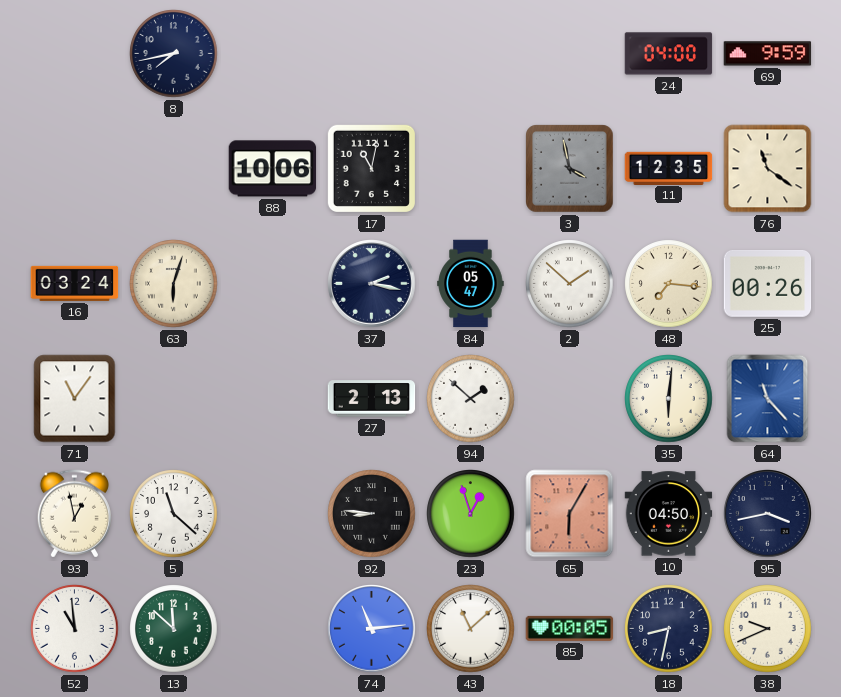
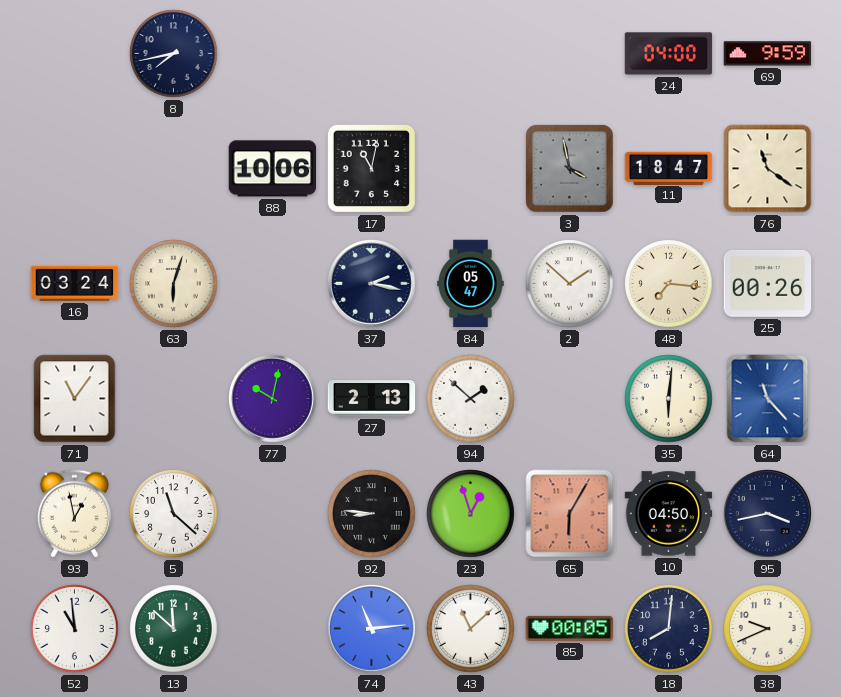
11: 12:35 -> 18:47
77: none -> 10:02
18: 8:32 -> 8:01
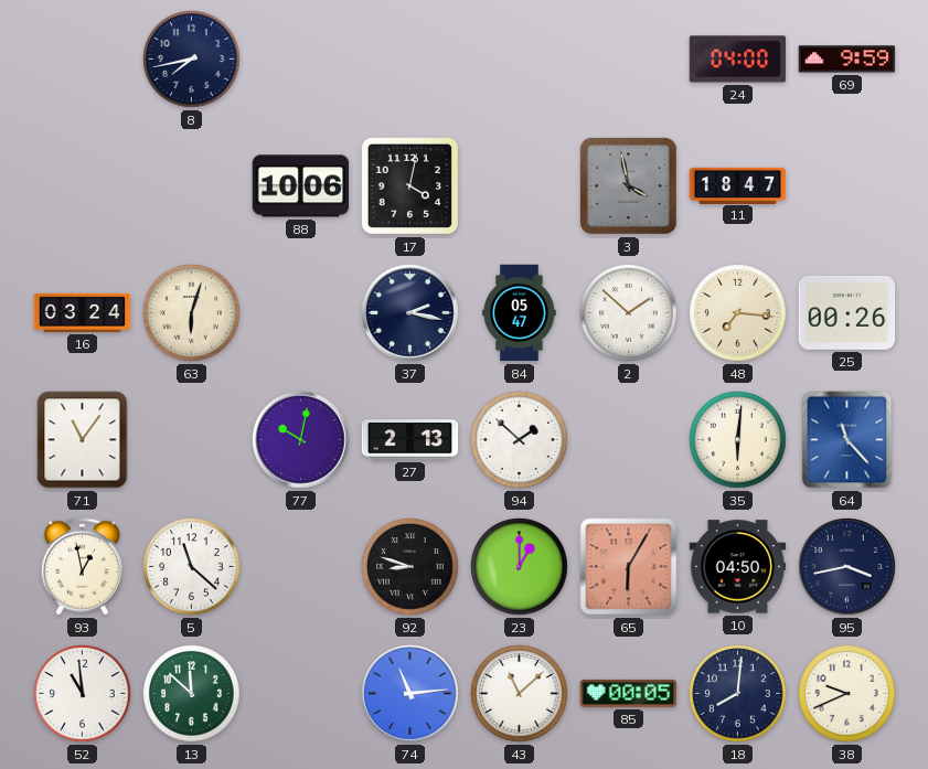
17: 11:02 -> 4:02
76: 11:21 -> none
92: 8:46 -> 8:48
23: 12:57 -> 1:00
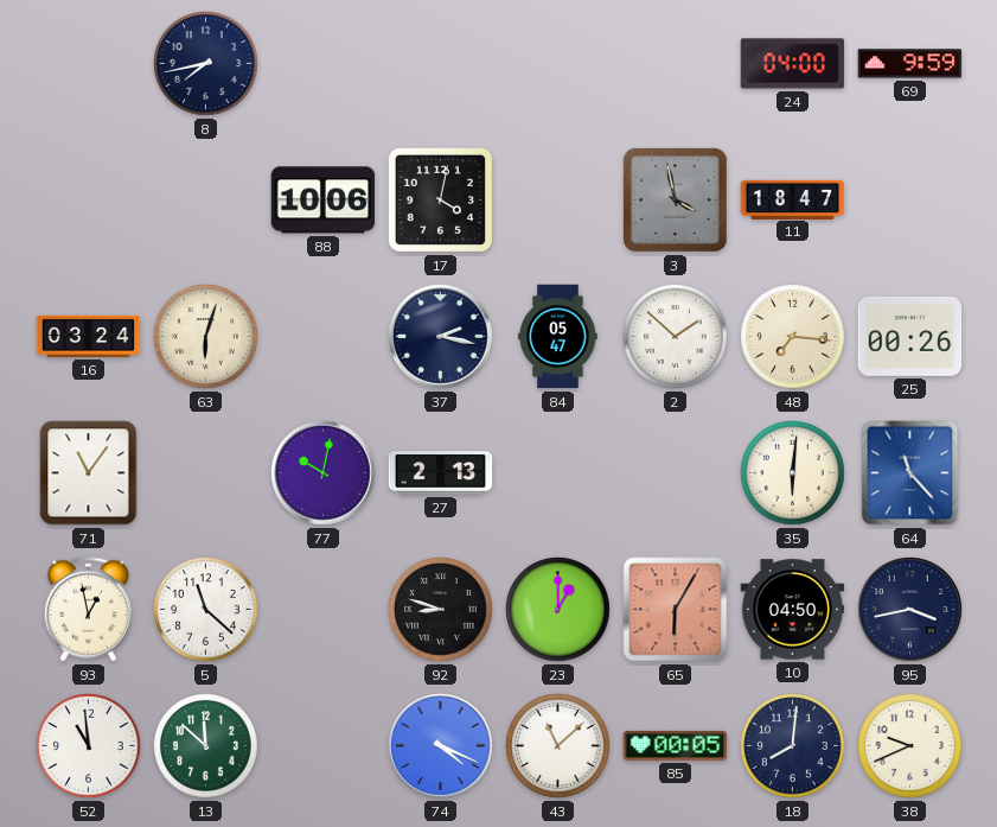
94: 1:52 -> none
74: 11:14 -> 4:19
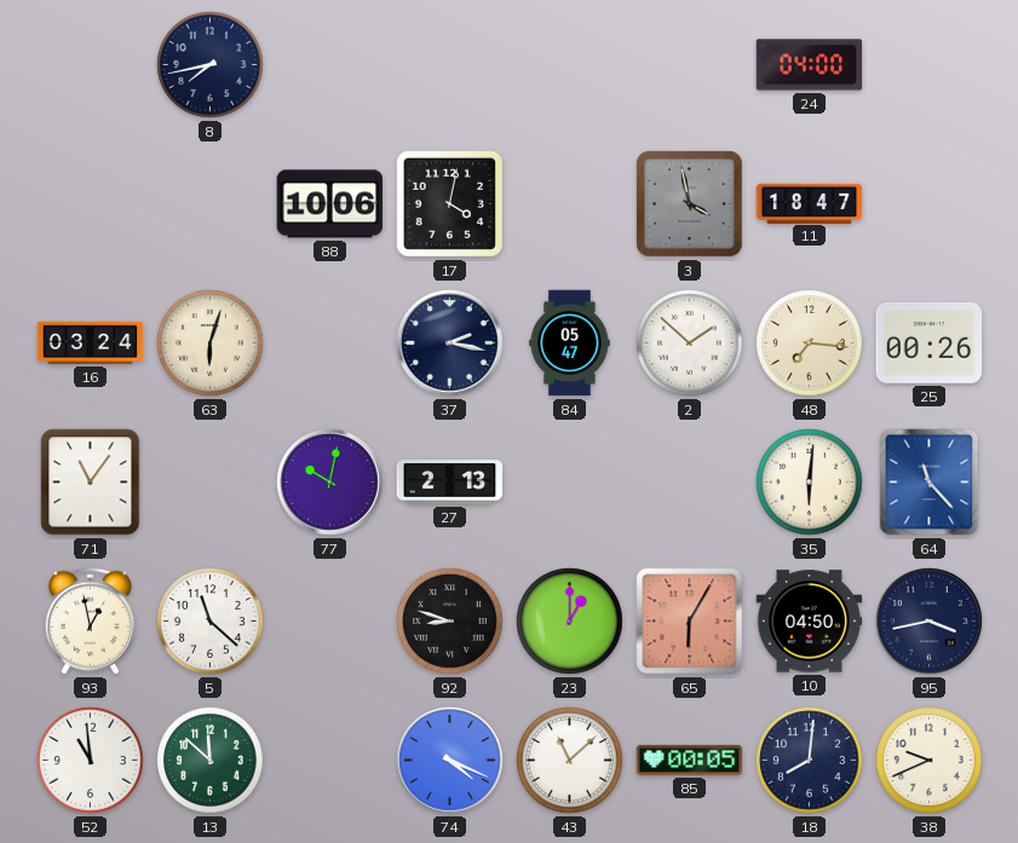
69: 9:59 -> none
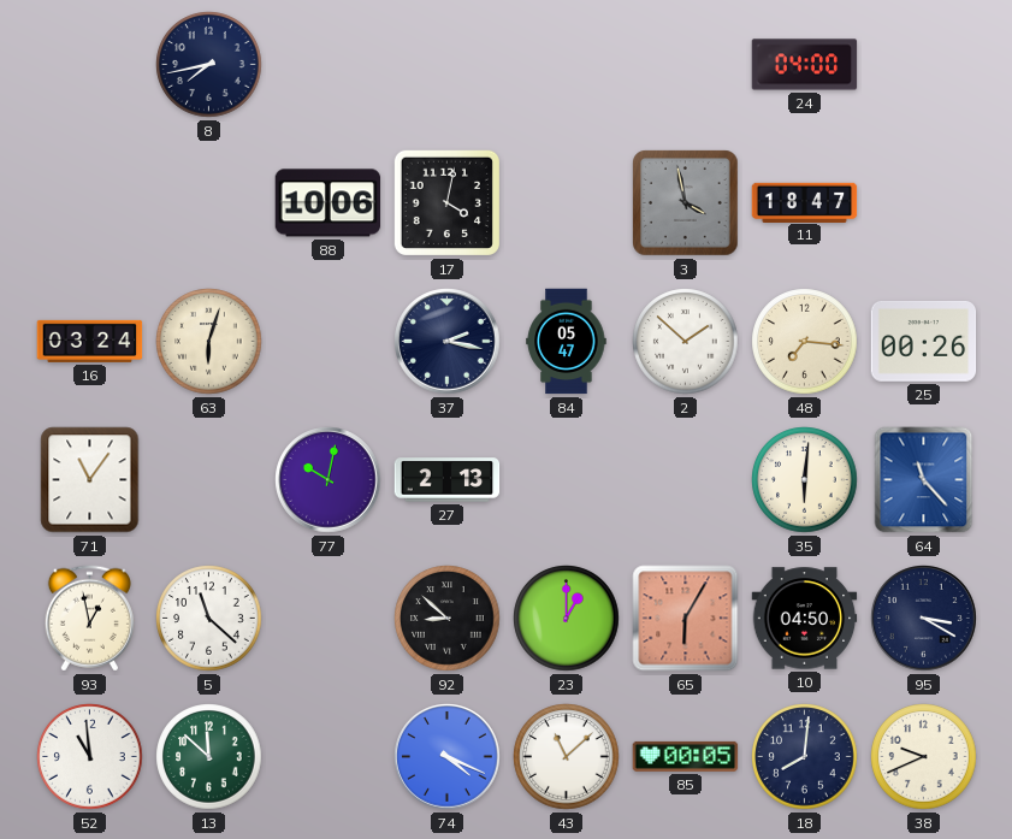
92: 8:48 -> 8:52
95: 3:43 -> 3:20
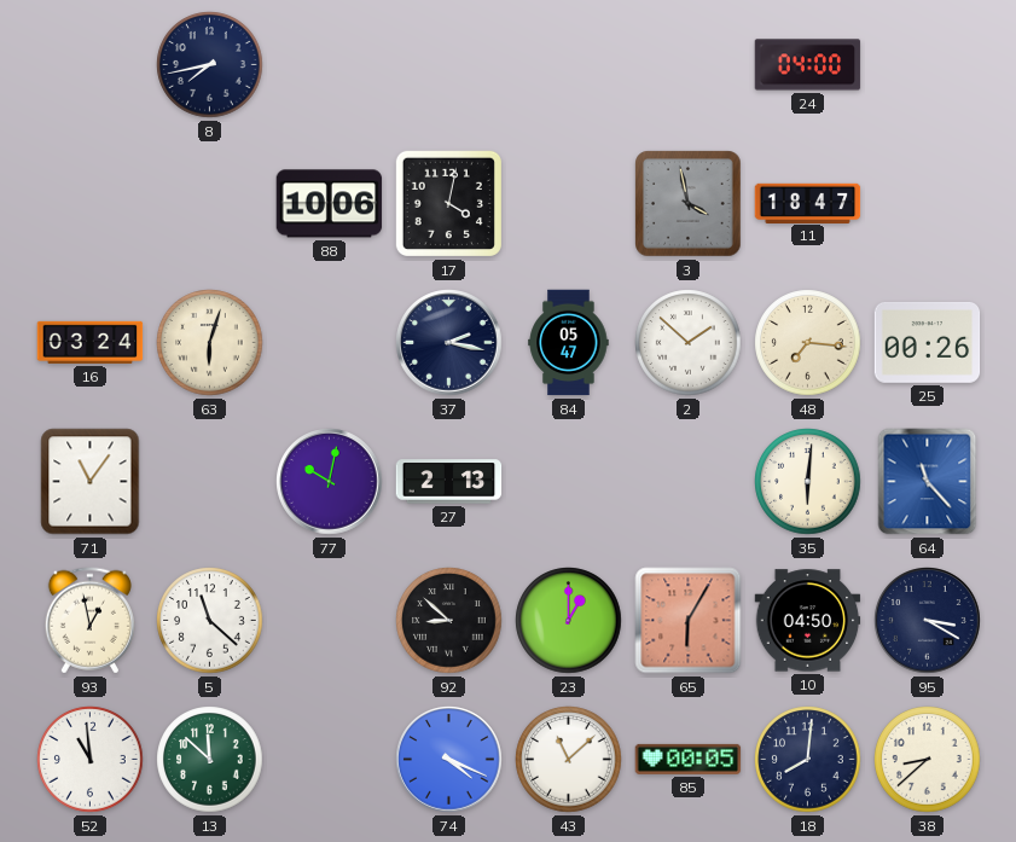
38: 9:41 -> 8:38
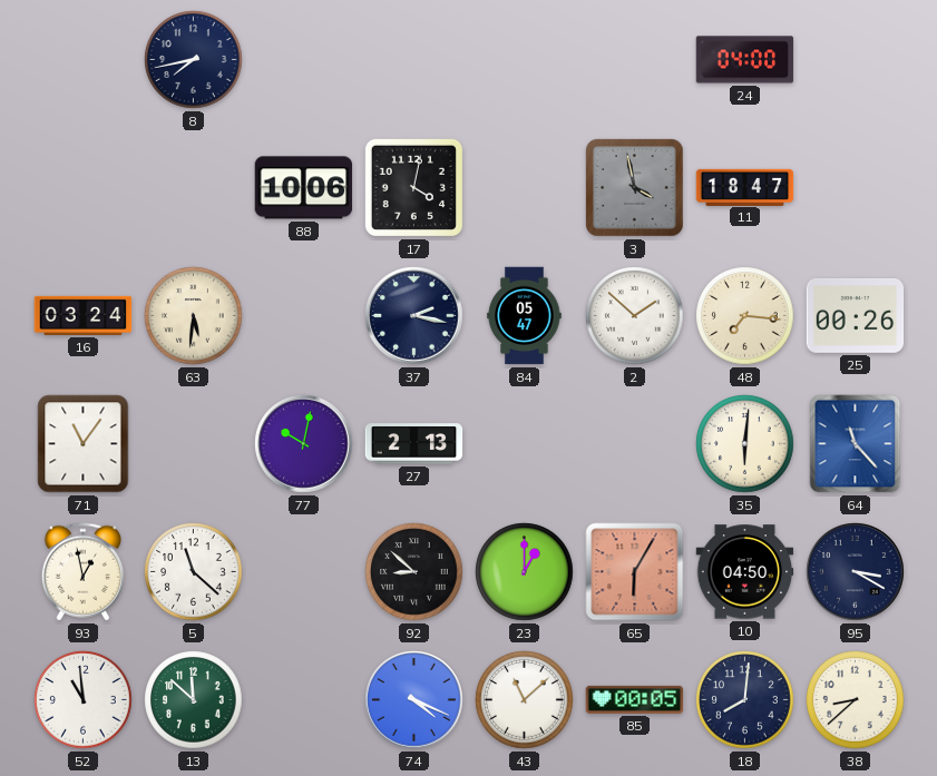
63: 6:03 -> 5:31
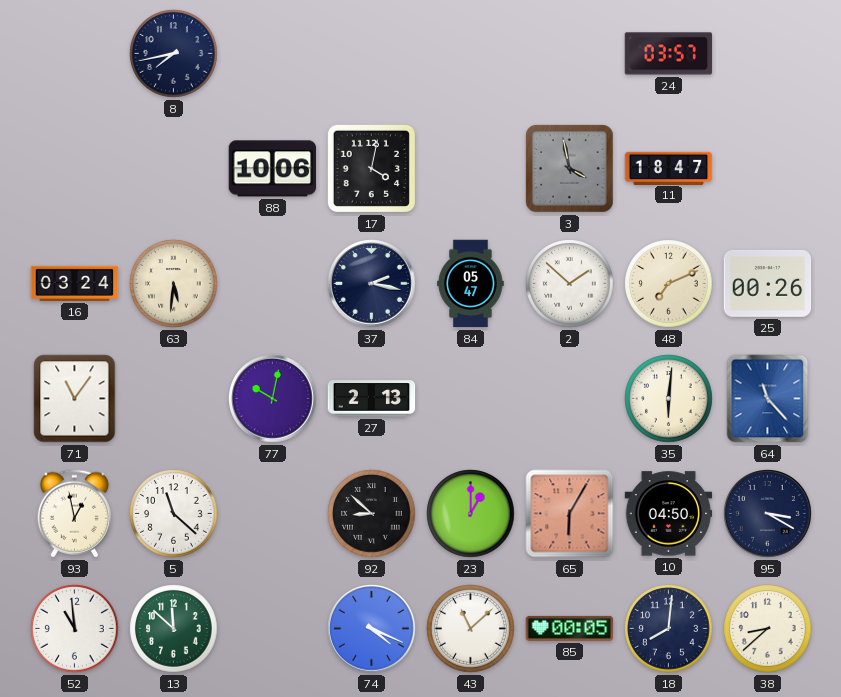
24: 04:00 -> 03:57
48: 7:16 -> 7:11
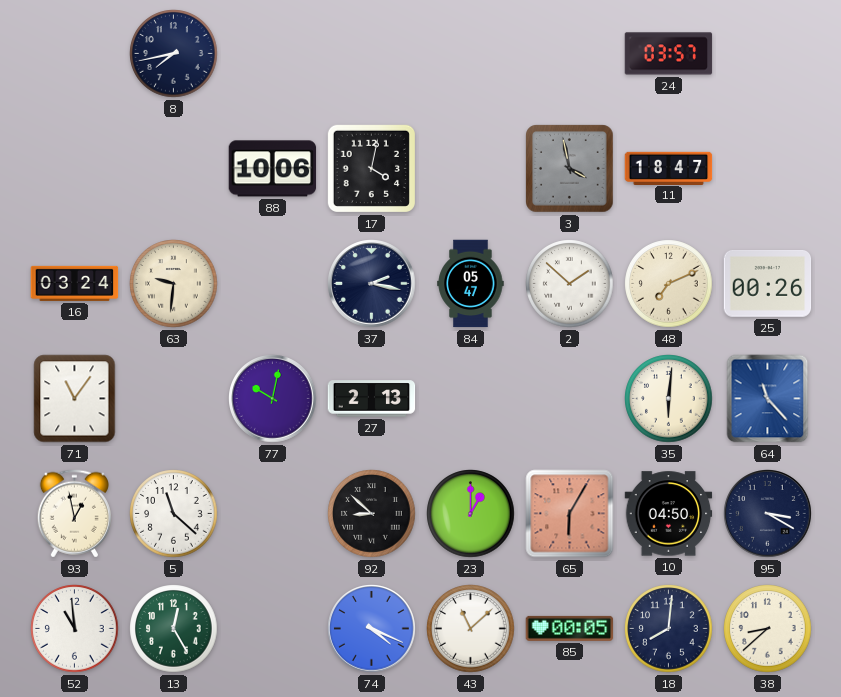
63: 5:31 -> 9:31
13: 11:52 -> 12:25
